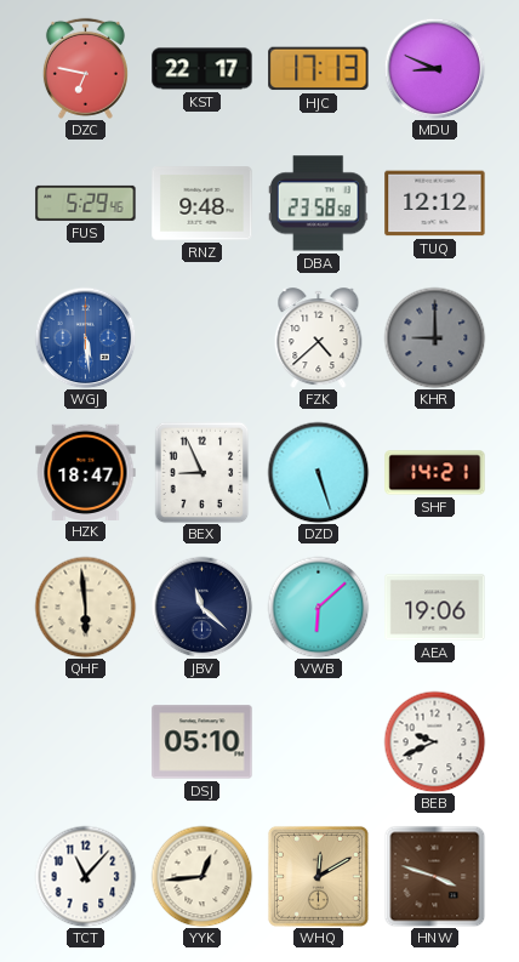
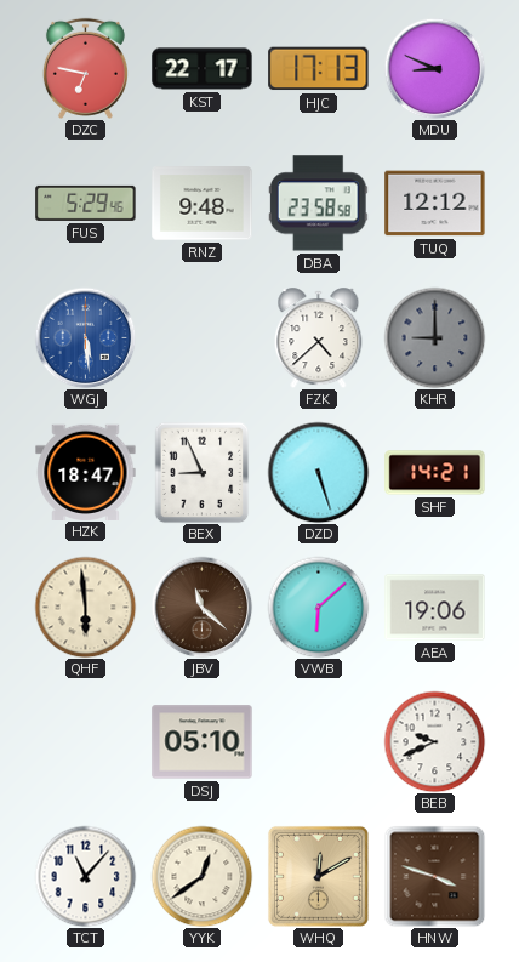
JBV dial: navy -> brown
YYK: 12:44 -> 12:39
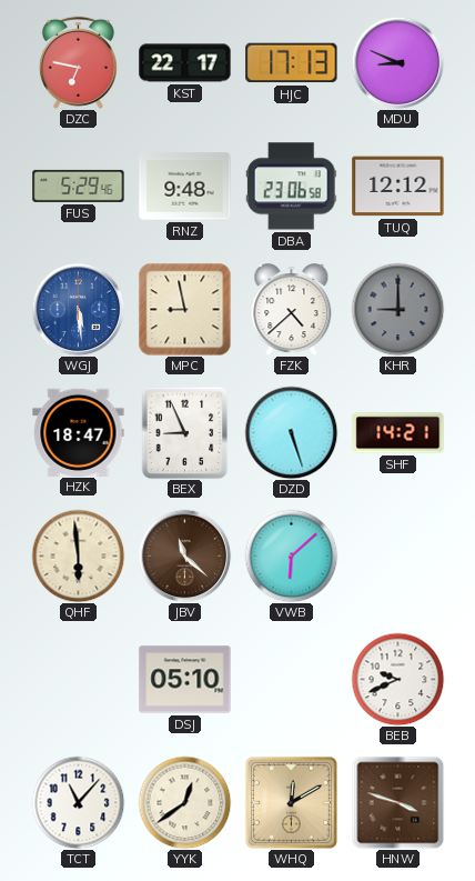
DBA: 23:58 -> 23:06
MPC: none -> 8:58
AEA: 19:06 -> none
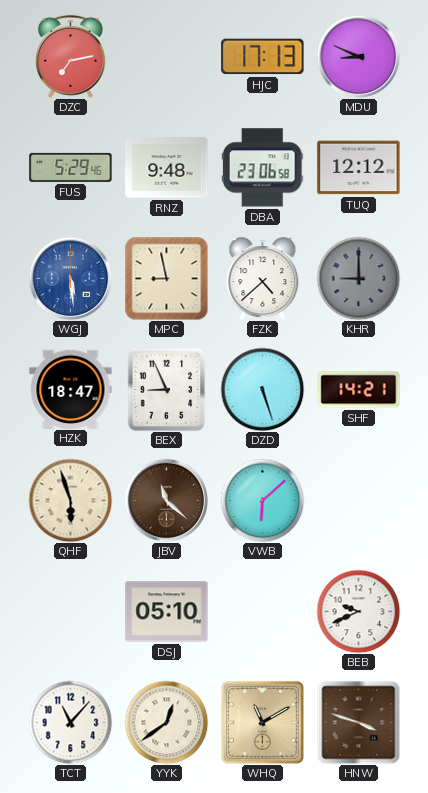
DZC: 6:47 -> 7:13
KST: 22:17 -> none
QHF: 5:59 -> 5:57
WHQ: 12:10 -> 11:10
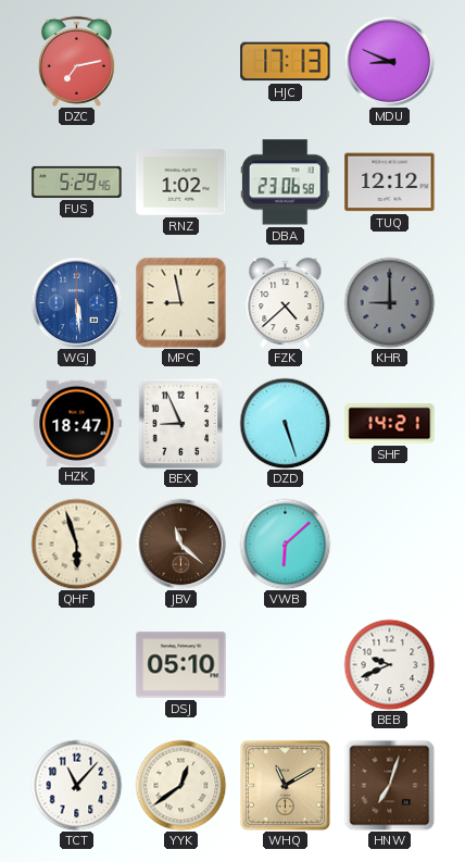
RNZ: 9:48 -> 1:02
HNW: 3:48 -> 7:03
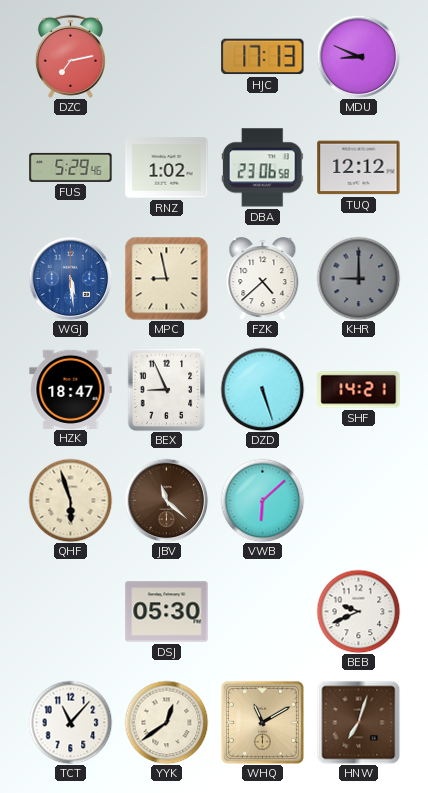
DSJ: 05:10 -> 05:30
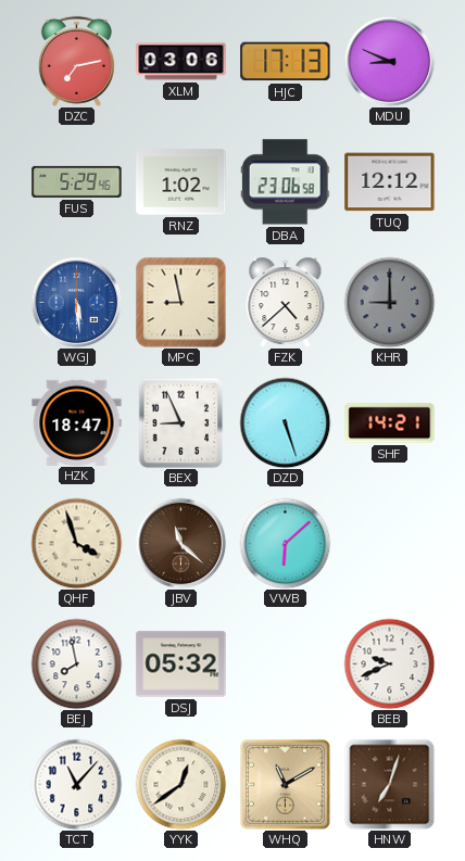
XLM: none -> 03:06
QHF: 5:57 -> 3:57
BEJ: none -> 7:58
DSJ: 05:30 -> 05:32
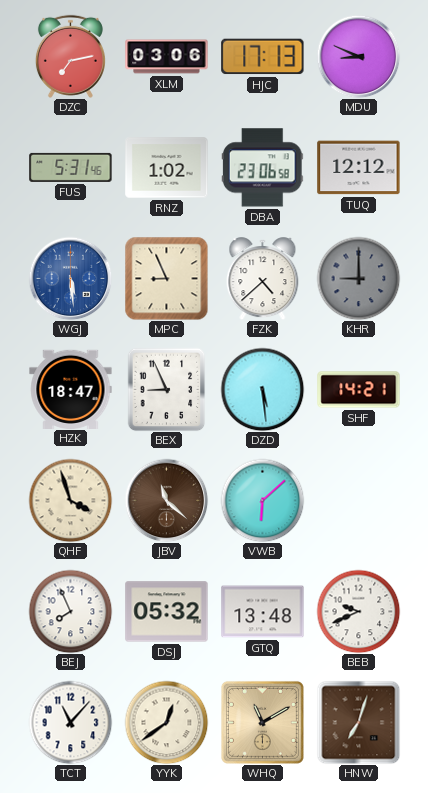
FUS: 5:29 -> 5:31
MPC: 8:58 -> 8:56
DZD: 5:27 -> 5:29
BEJ: 7:58 -> 7:56
GTQ: none -> 13:48
